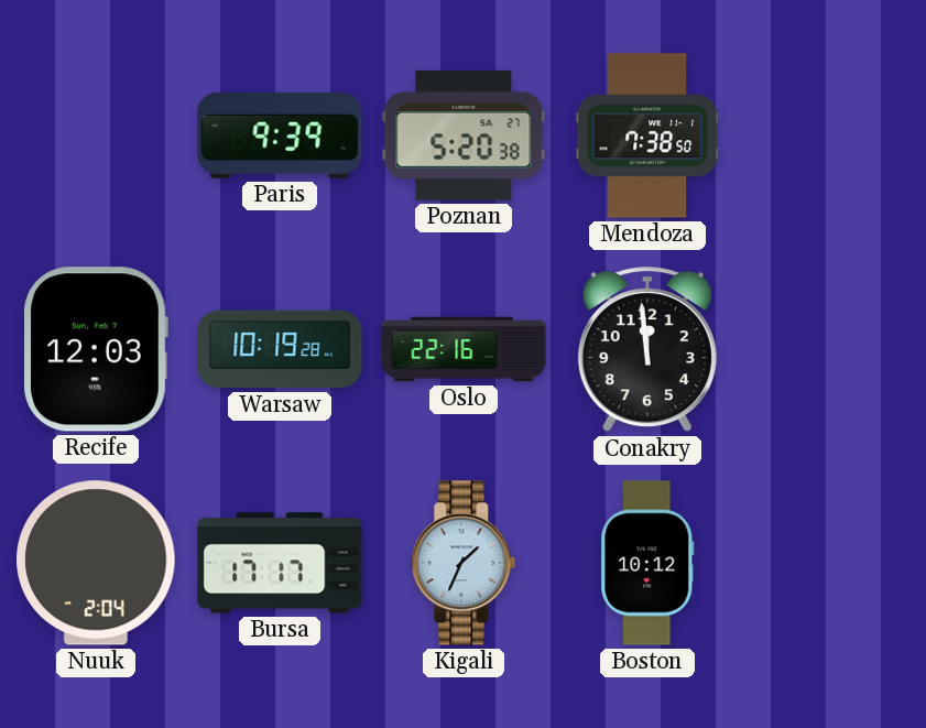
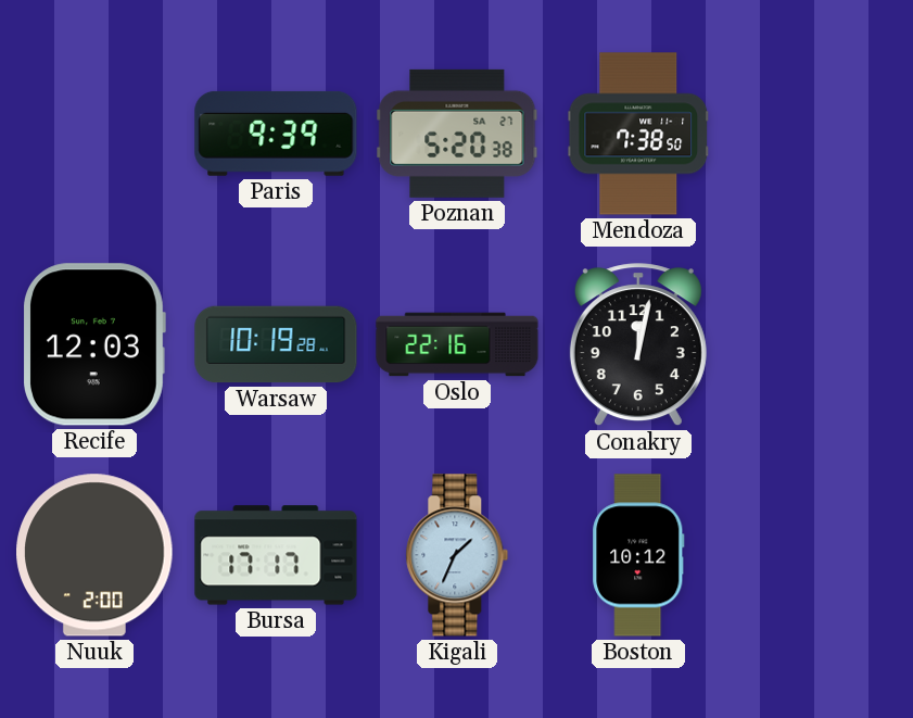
Conakry: 11:59 -> 12:02
Nuuk: 2:04 -> 2:00
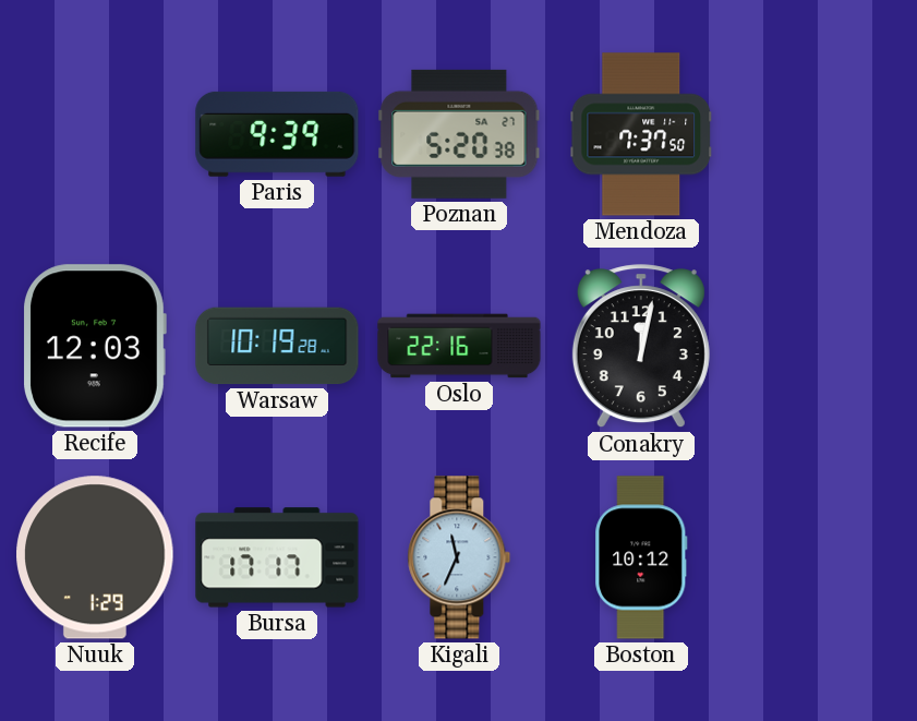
Mendoza: 7:38 -> 7:37
Nuuk: 2:00 -> 1:29
Kigali: 1:34 -> 11:34
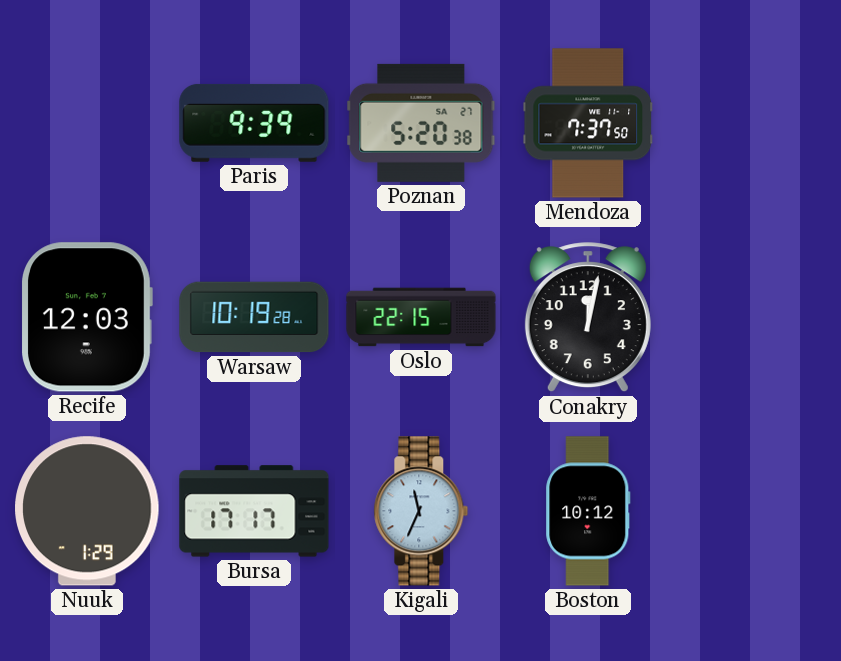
Oslo: 22:16 -> 22:15
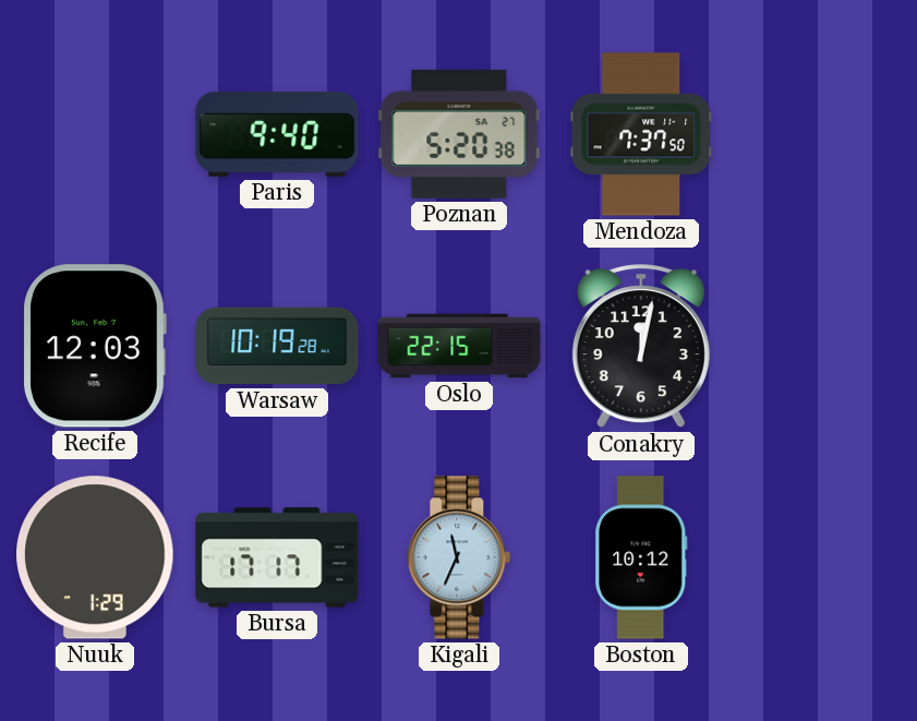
Paris: 9:39 -> 9:40
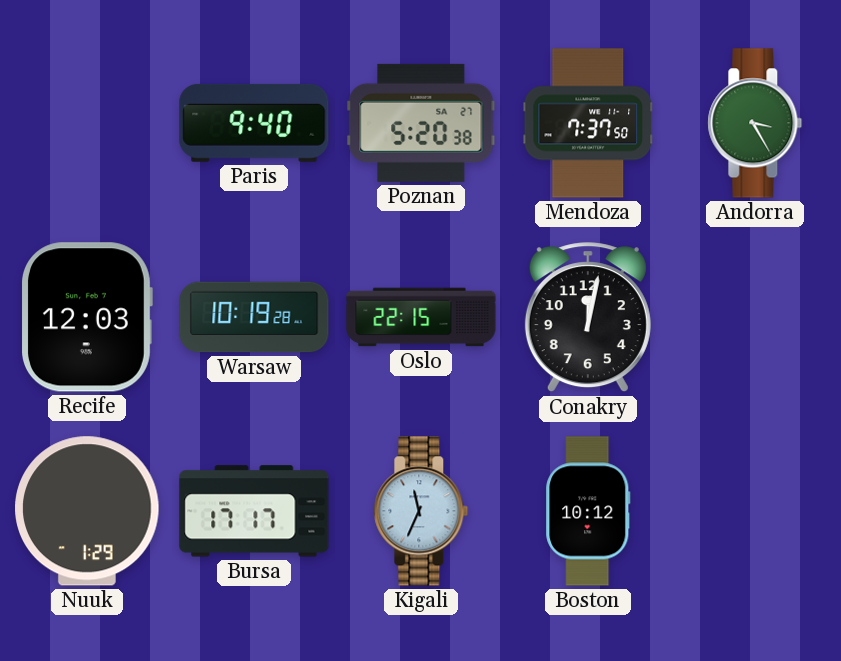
Andorra: none -> 3:25
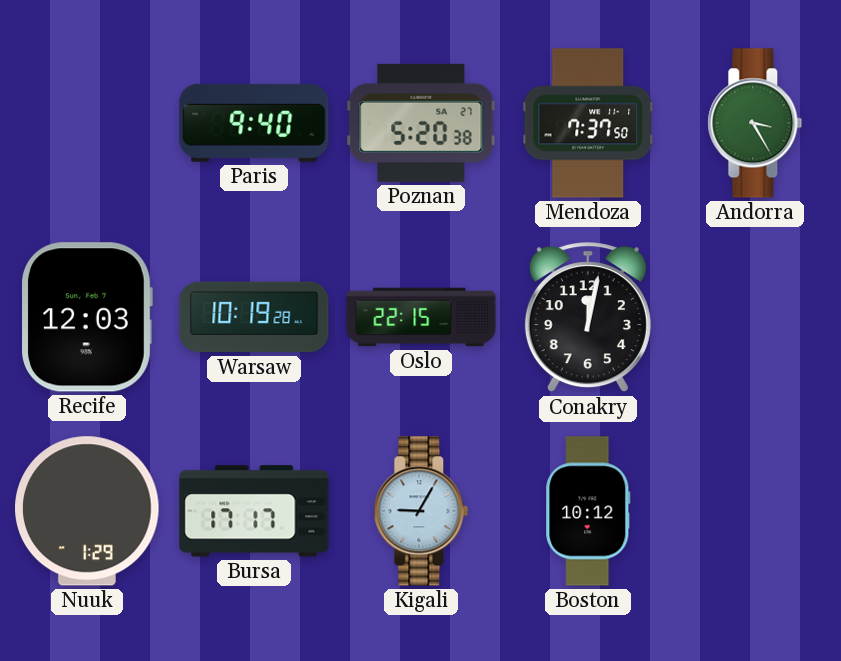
Kigali: 11:34 -> 9:05
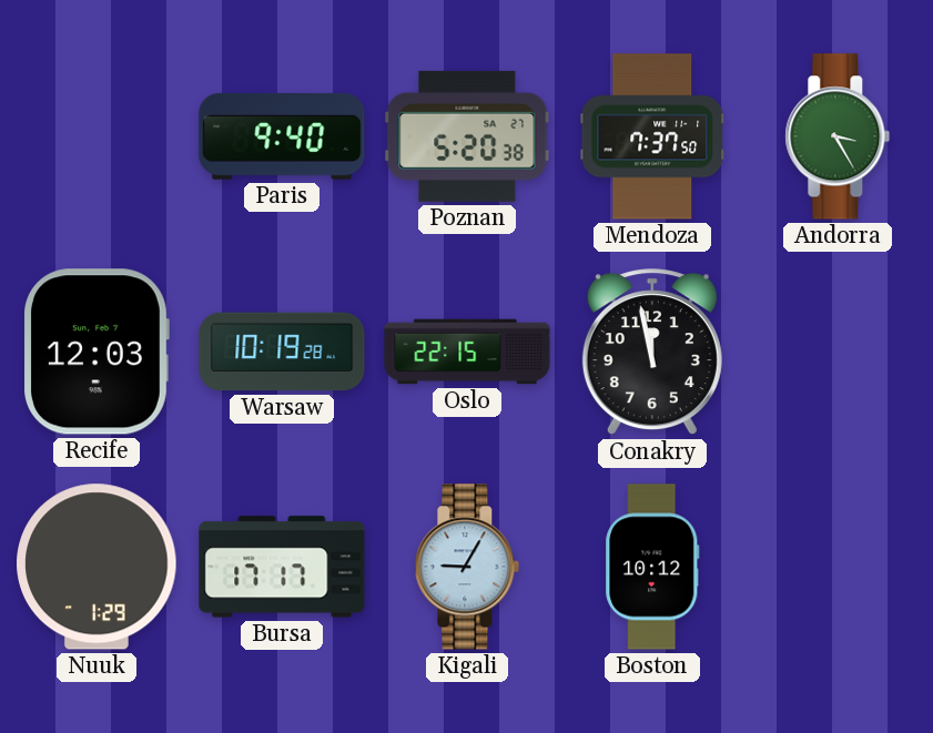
Conakry: 12:02 -> 11:58
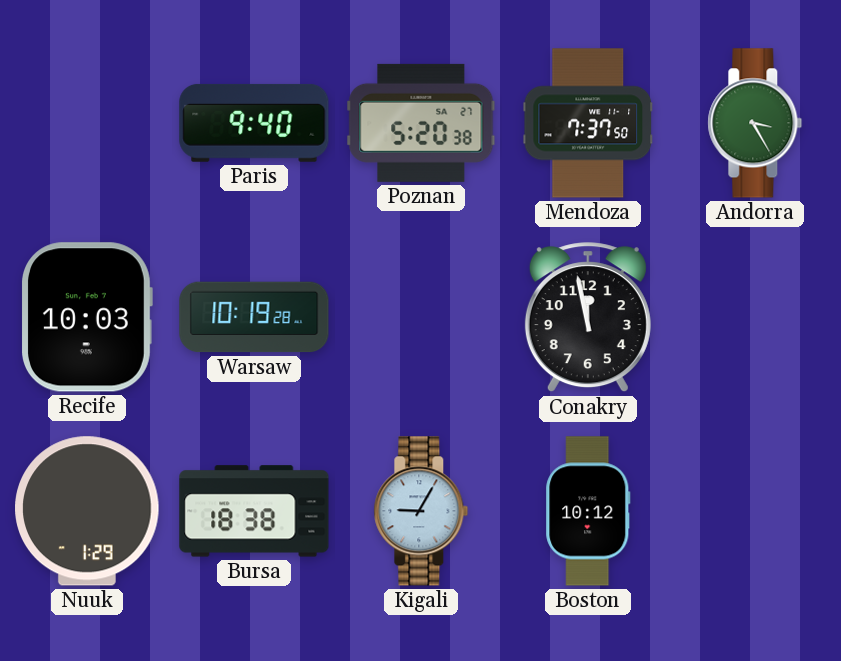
Recife: 12:03 -> 10:03
Oslo: 22:15 -> none
Bursa: 17:17 -> 18:38
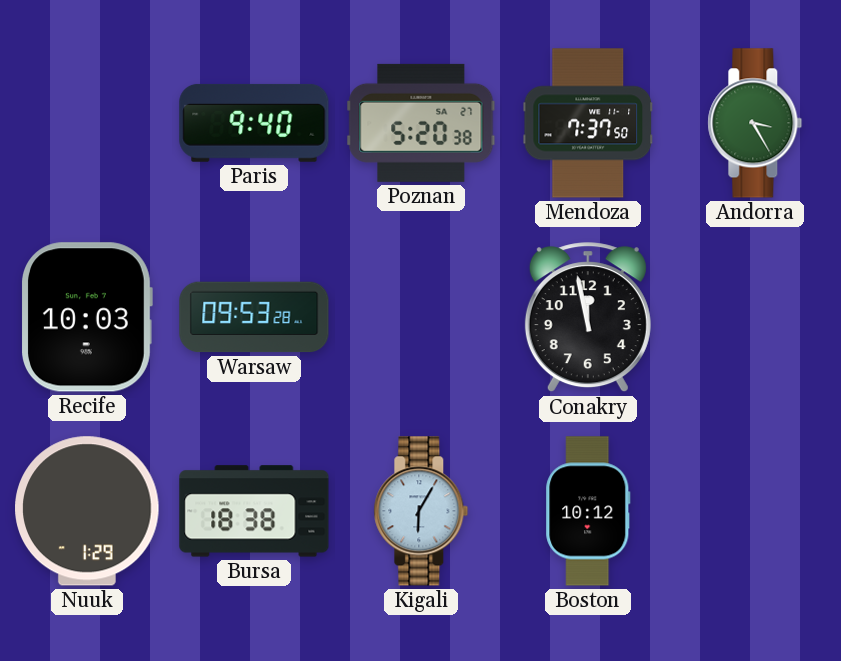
Warsaw: 10:19 -> 09:53
Kigali: 9:05 -> 6:05
